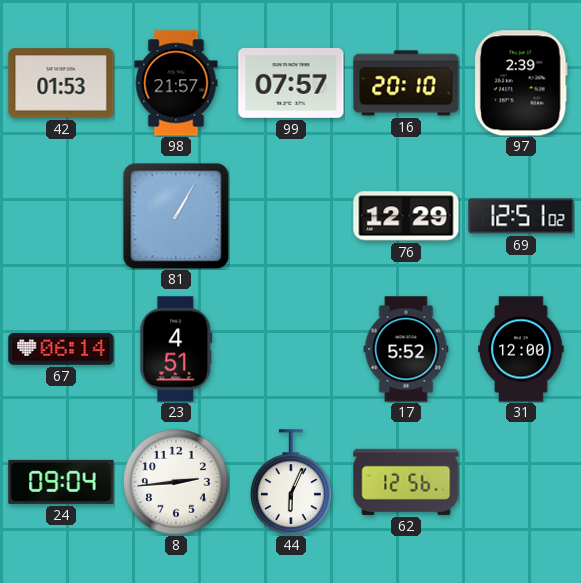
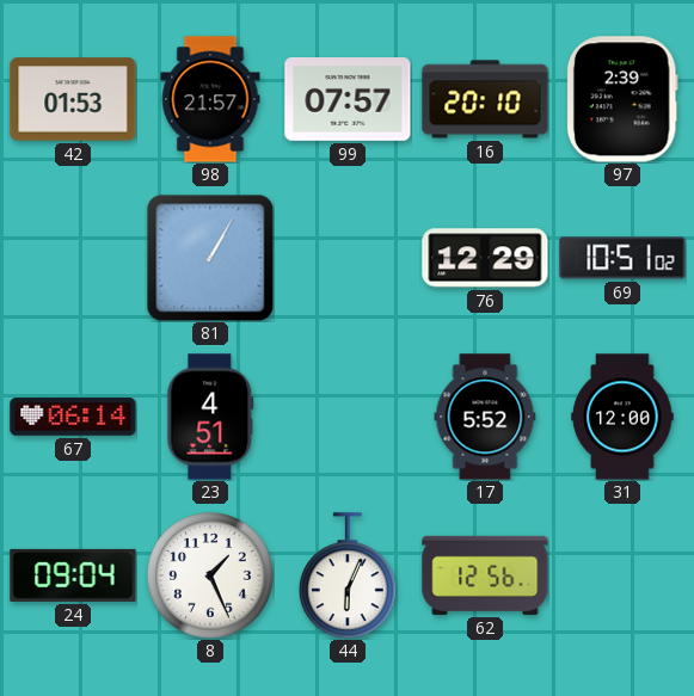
69: 12:51 -> 10:51
8: 2:44 -> 1:26
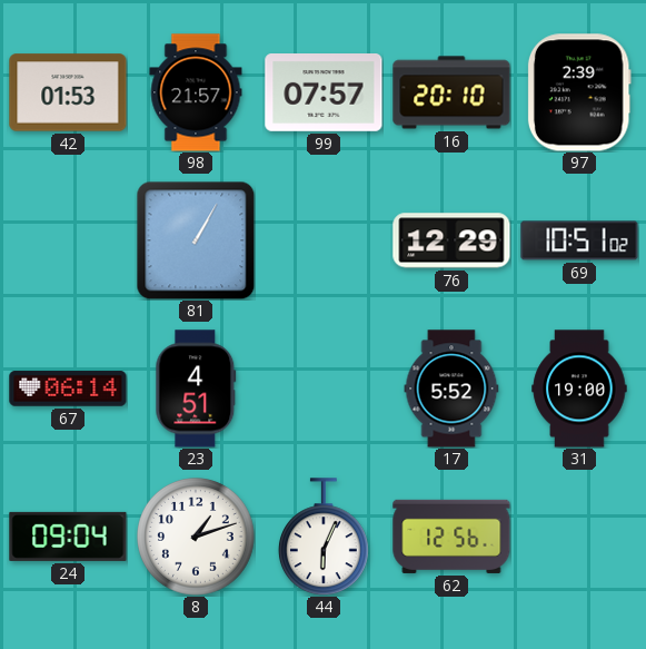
31: 12:00 -> 19:00
8: 1:26 -> 1:12
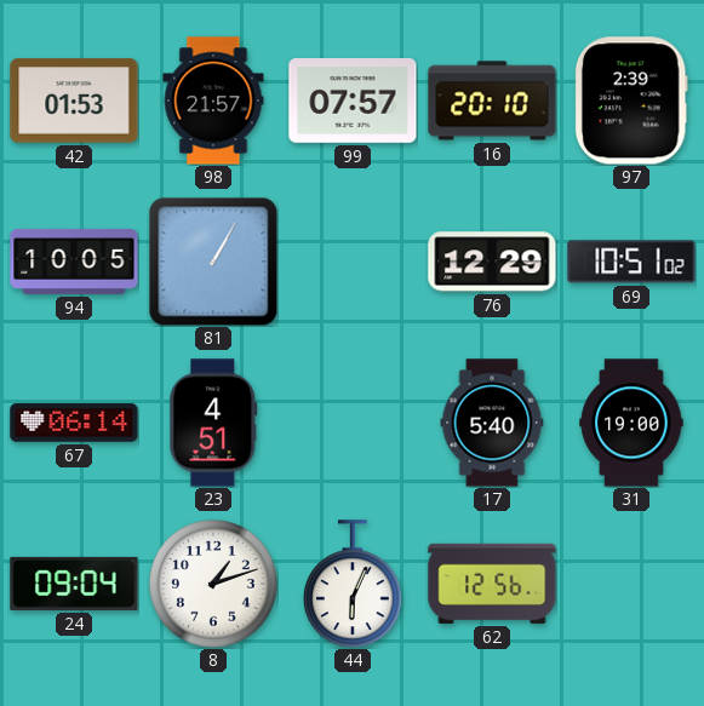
94: none -> 10:05
17: 5:52 -> 5:40
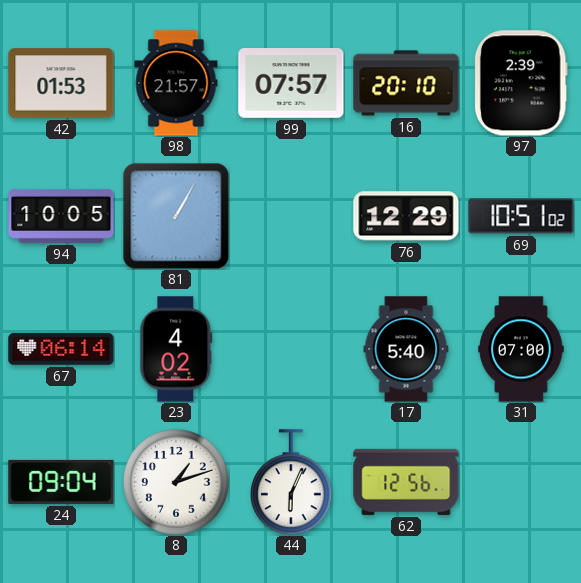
23: 4:51 -> 4:02
31: 19:00 -> 07:00
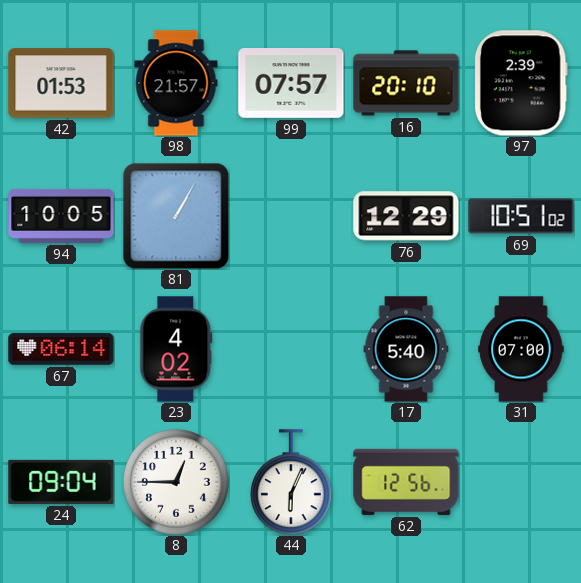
8: 1:12 -> 12:45
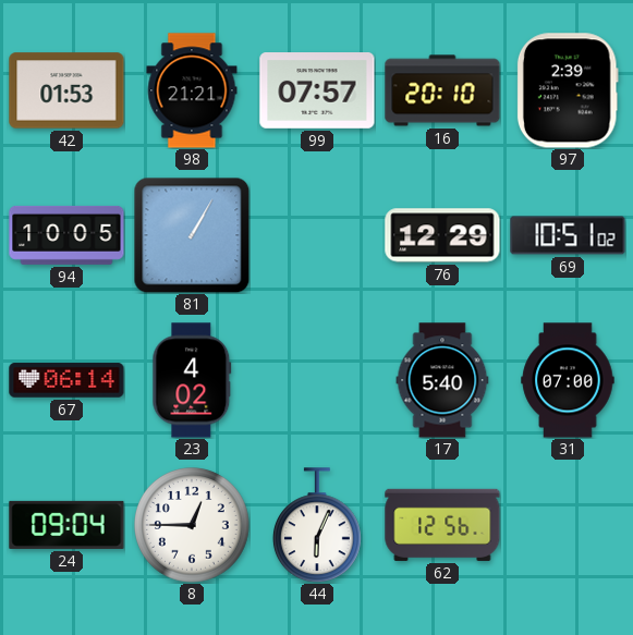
98: 21:57 -> 21:21
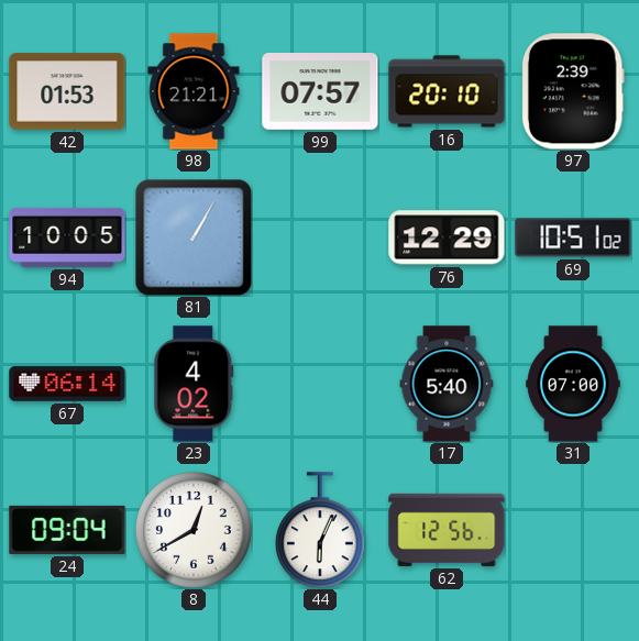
8: 12:45 -> 12:40
